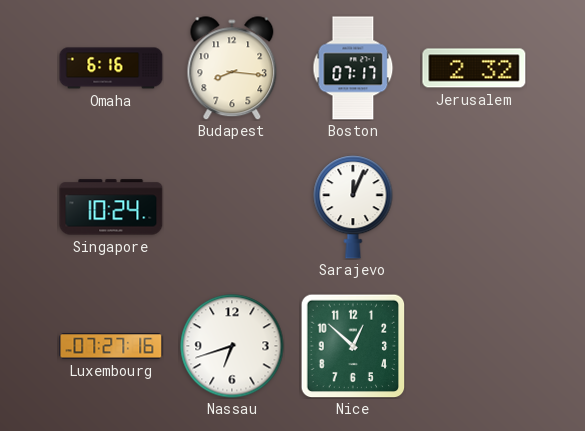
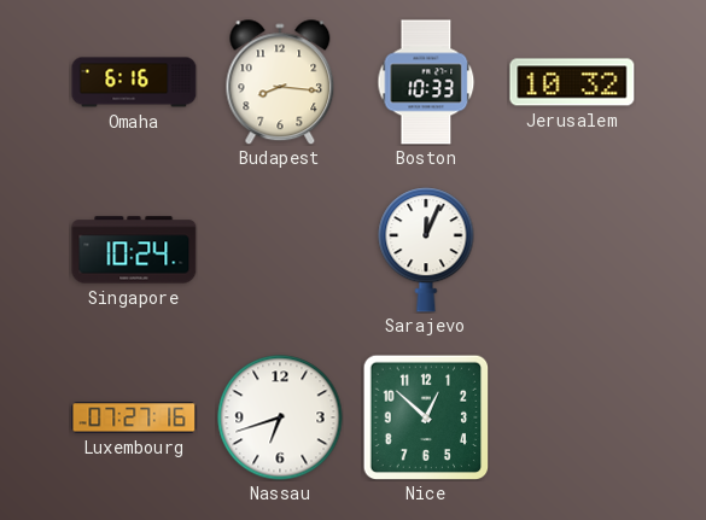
Boston: 07:17 -> 10:33
Jerusalem: 2:32 -> 10:32
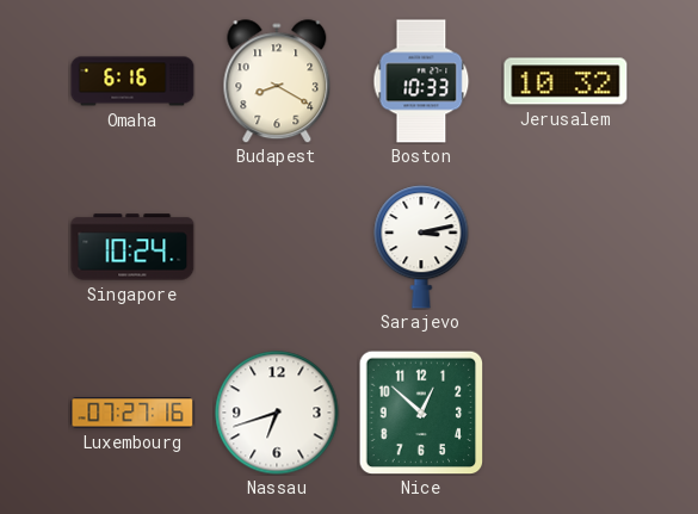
Budapest: 8:16 -> 8:20
Sarajevo: 12:04 -> 3:13
